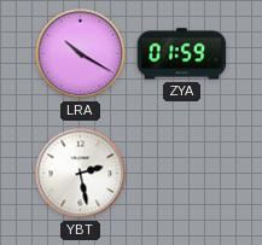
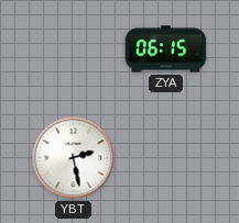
LRA: 10:20 -> none
ZYA: 01:59 -> 06:15
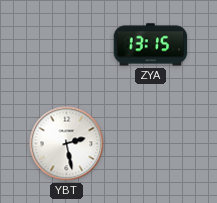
ZYA: 06:15 -> 13:15
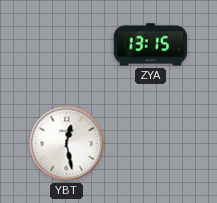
YBT: 2:28 -> 12:28
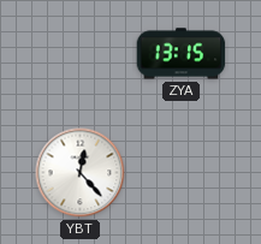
YBT: 12:28 -> 12:23
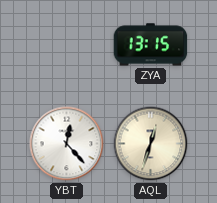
AQL: none -> 12:33
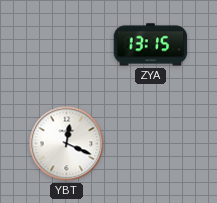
YBT: 12:23 -> 12:19
AQL: 12:33 -> none
